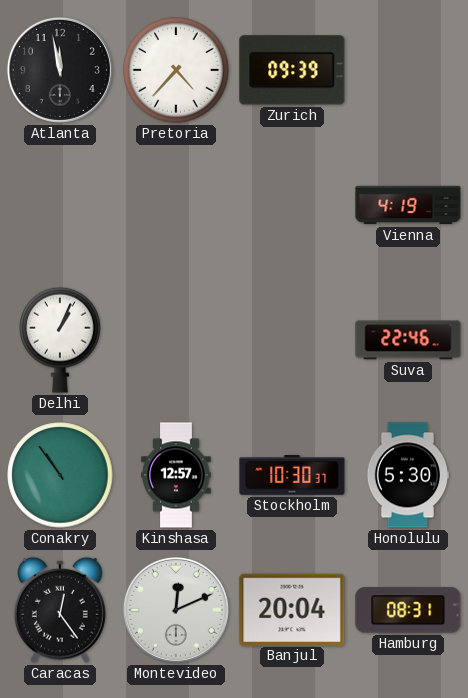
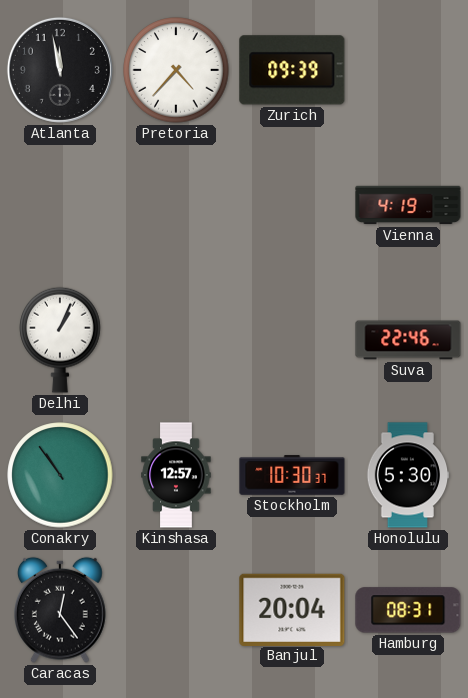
Montevideo: 12:11 -> none
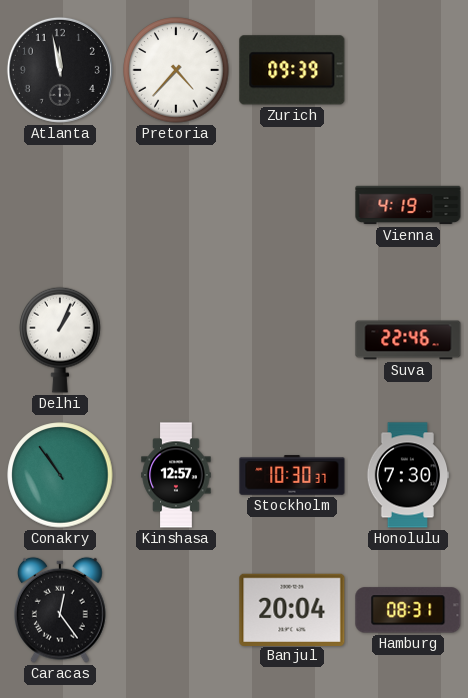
Honolulu: 5:30 -> 7:30
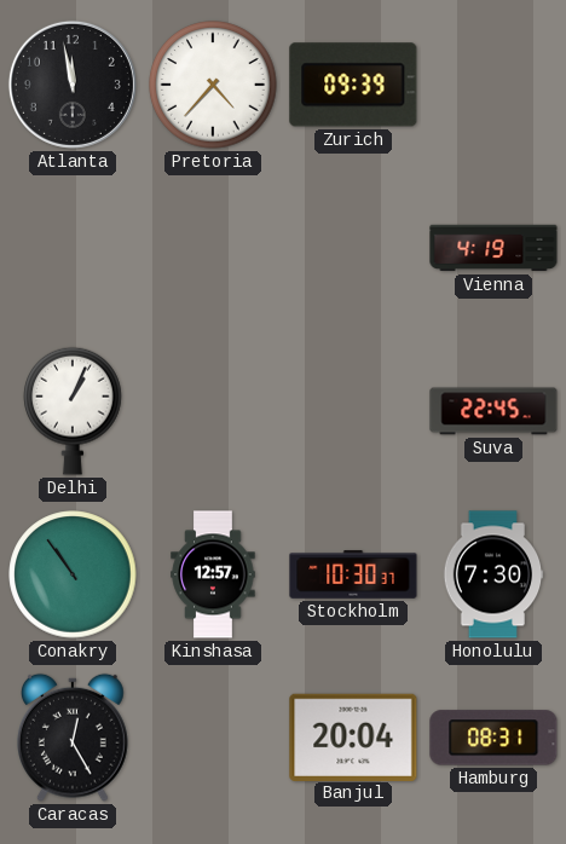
Suva: 22:46 -> 22:45
Caracas: 12:24 -> 12:25
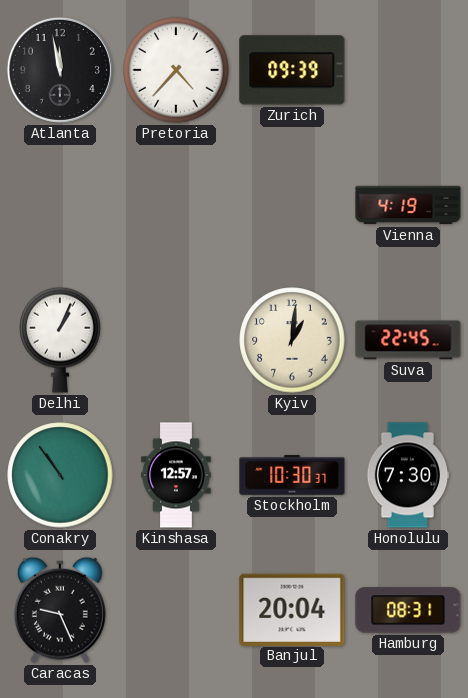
Kyiv: none -> 1:01
Caracas: 12:25 -> 9:26
